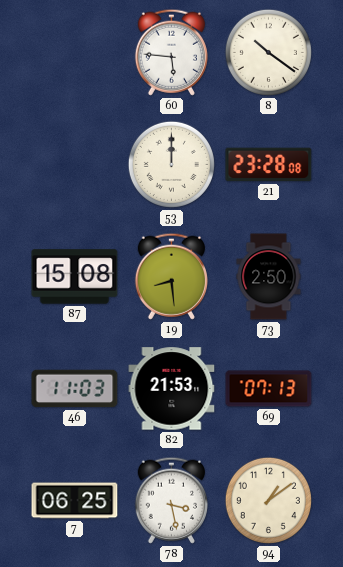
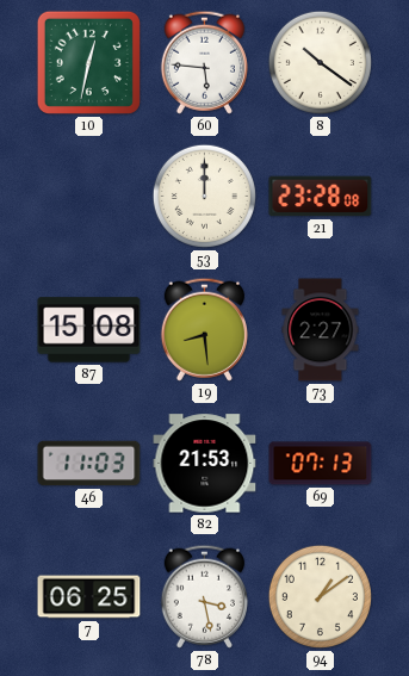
10: none -> 12:32
73: 2:50 -> 2:27
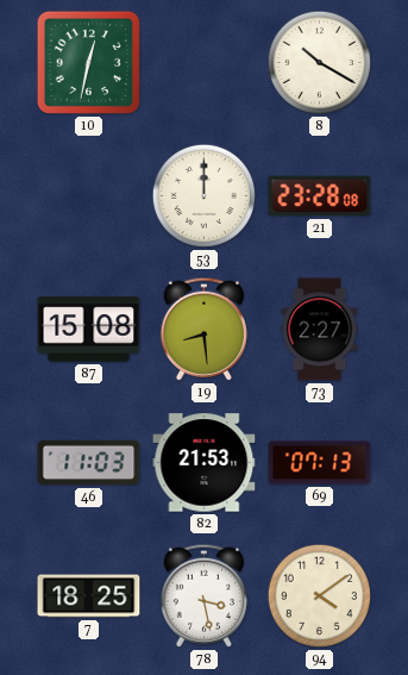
60: 5:46 -> none
8: 10:21 -> 10:20
7: 06:25 -> 18:25
94: 1:09 -> 4:09
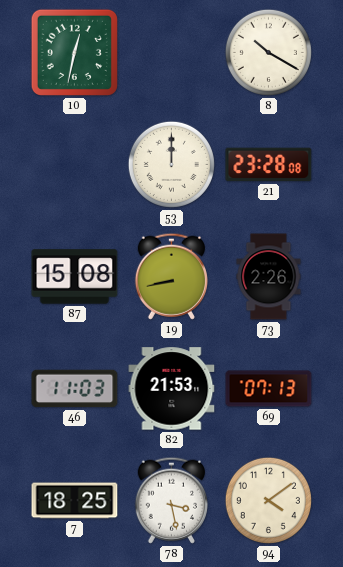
19: 8:29 -> 8:43
73: 2:27 -> 2:26
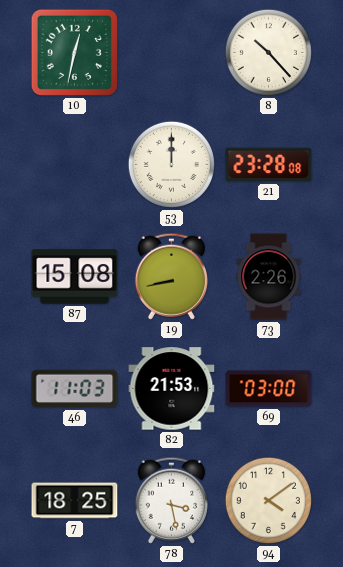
8: 10:20 -> 10:23
69: 07:13 -> 03:00
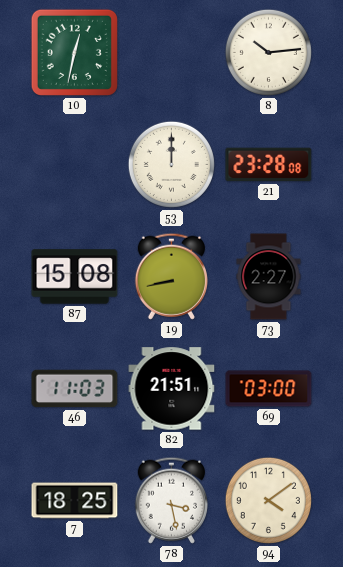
8: 10:23 -> 10:14
73: 2:26 -> 2:27
82: 21:53 -> 21:51
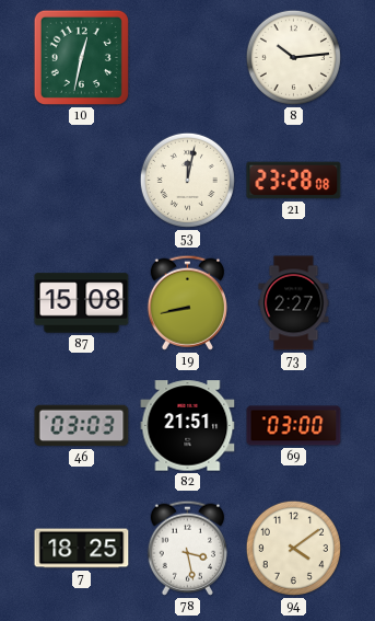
53: 12:00 -> 12:02
46: 11:03 -> 03:03
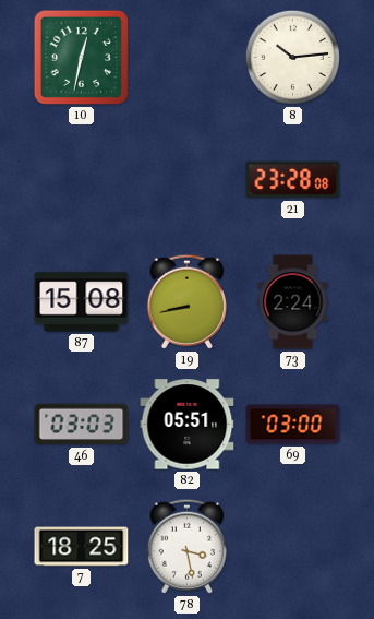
53: 12:02 -> none
73: 2:27 -> 2:24
82: 21:51 -> 05:51
94: 4:09 -> none
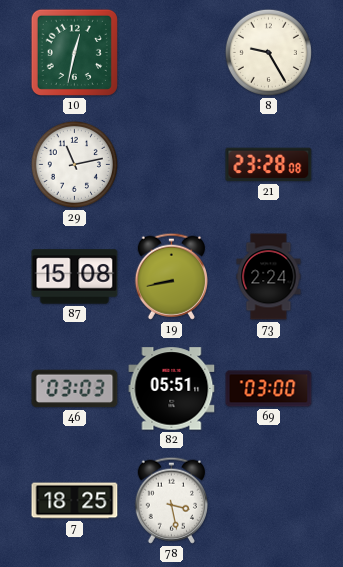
8: 10:14 -> 9:25
29: none -> 11:13
